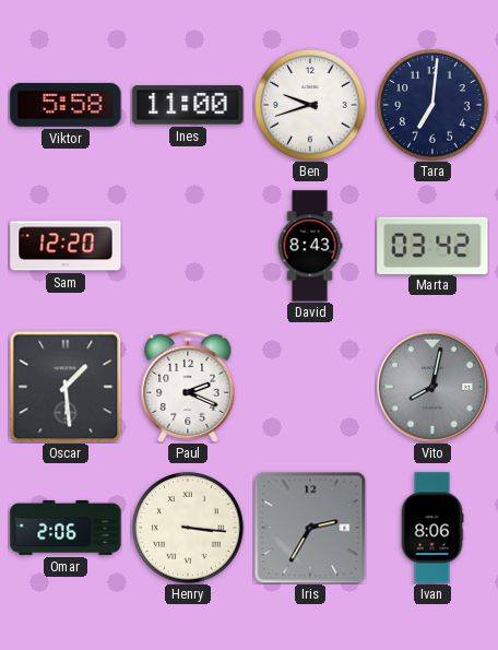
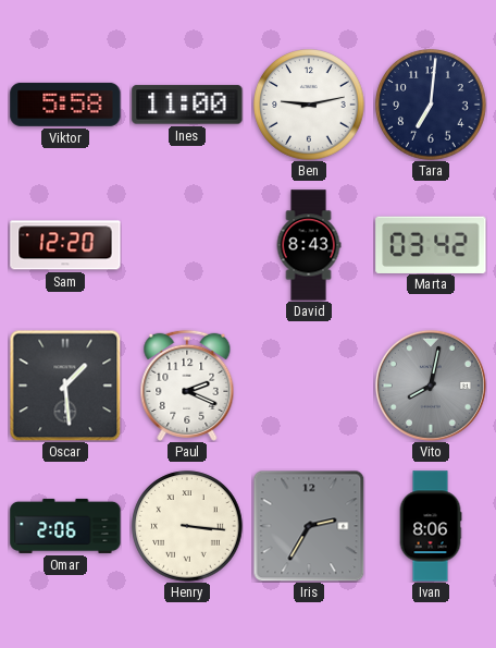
Ben: 9:42 -> 9:13
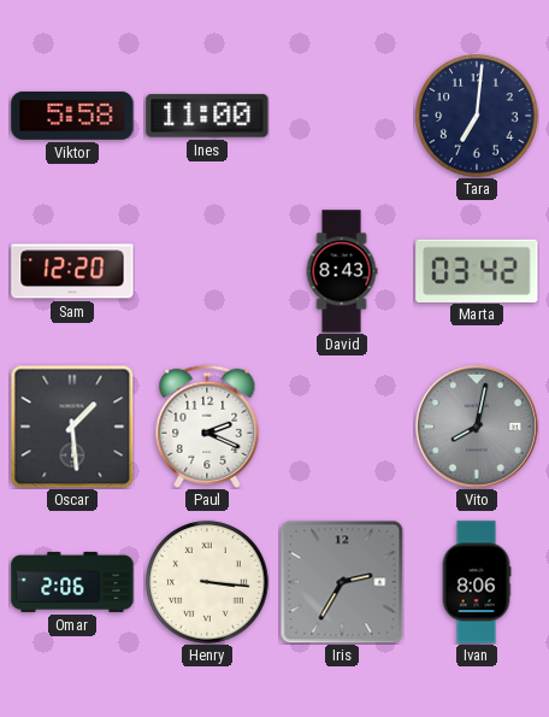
Ben: 9:13 -> none
